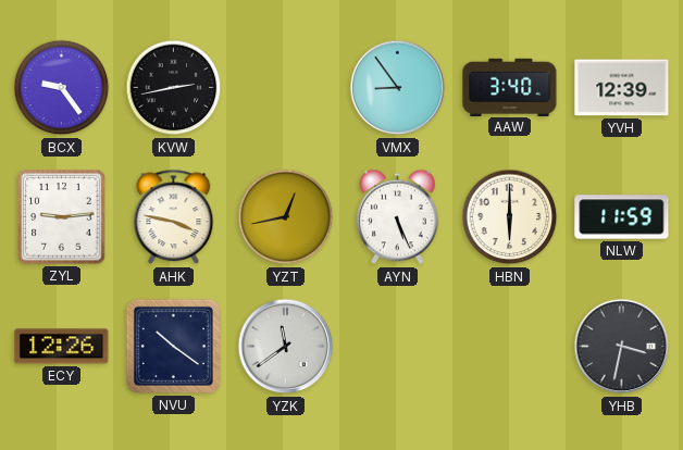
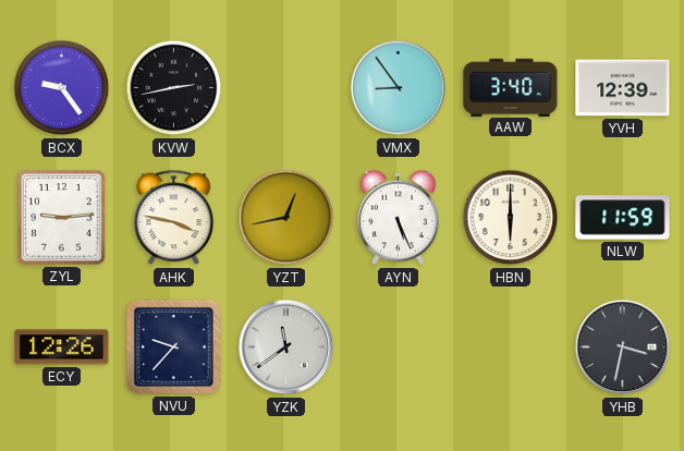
NVU: 10:21 -> 9:37
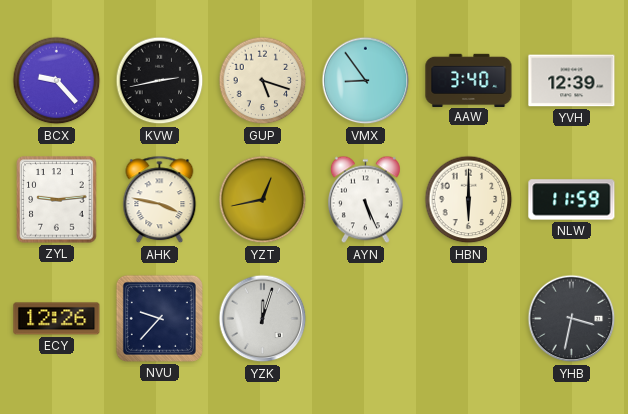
BCX: 9:24 -> 9:23
GUP: none -> 5:18
YZK: 11:39 -> 12:03
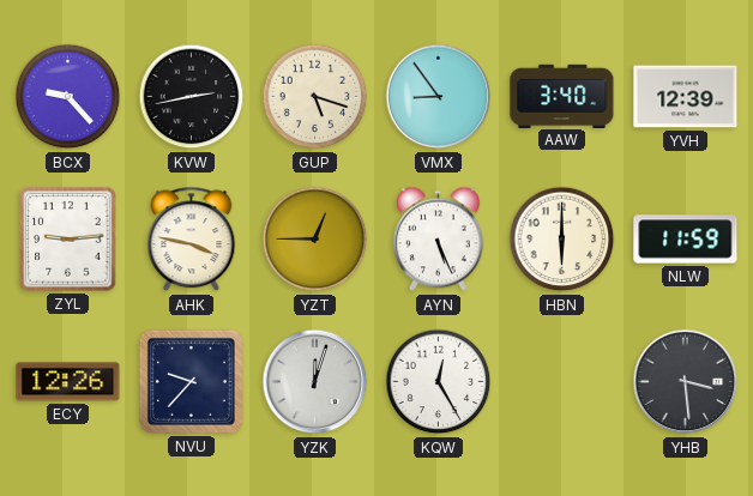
YZT: 12:43 -> 12:45
KQW: none -> 12:25
YHB: 3:32 -> 3:29
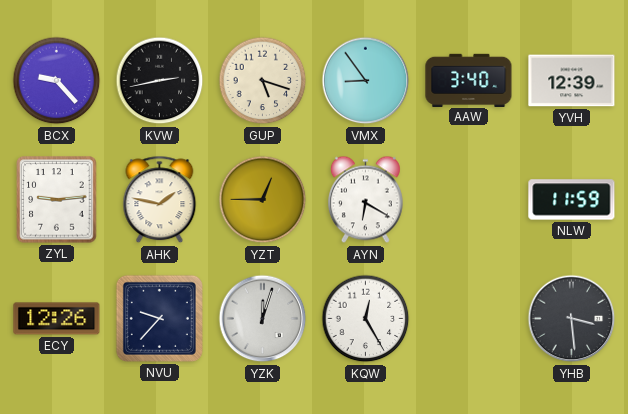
AHK: 3:47 -> 1:47
AYN: 5:26 -> 6:20
HBN: 6:00 -> none
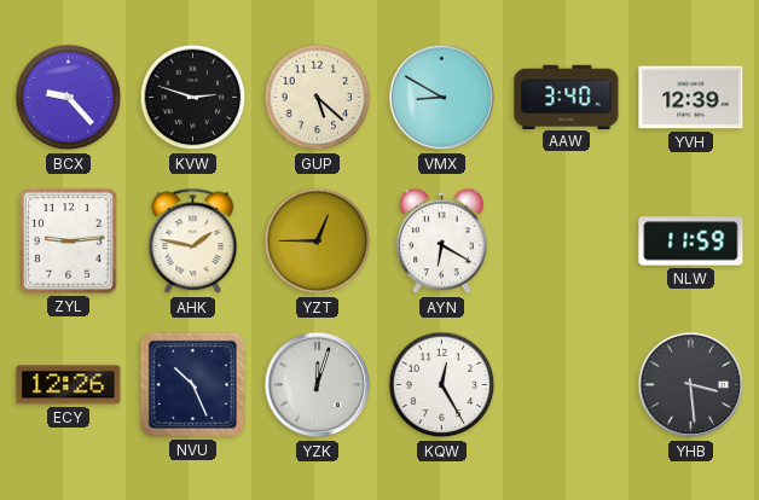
KVW: 2:43 -> 2:48
GUP: 5:18 -> 5:22
VMX: 8:54 -> 8:50
NVU: 9:37 -> 10:26
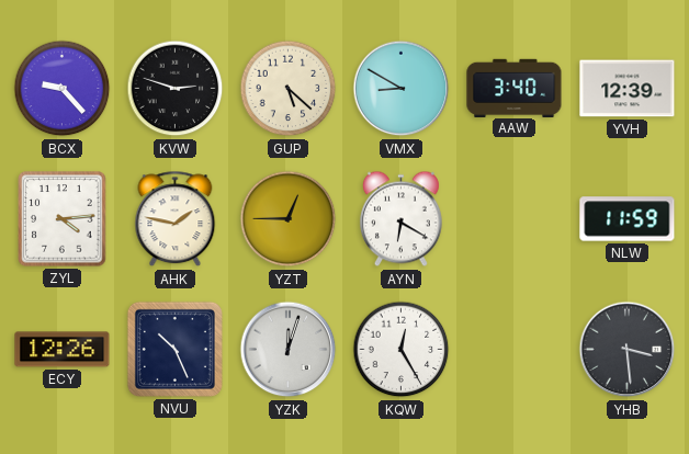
ZYL: 9:14 -> 4:14
